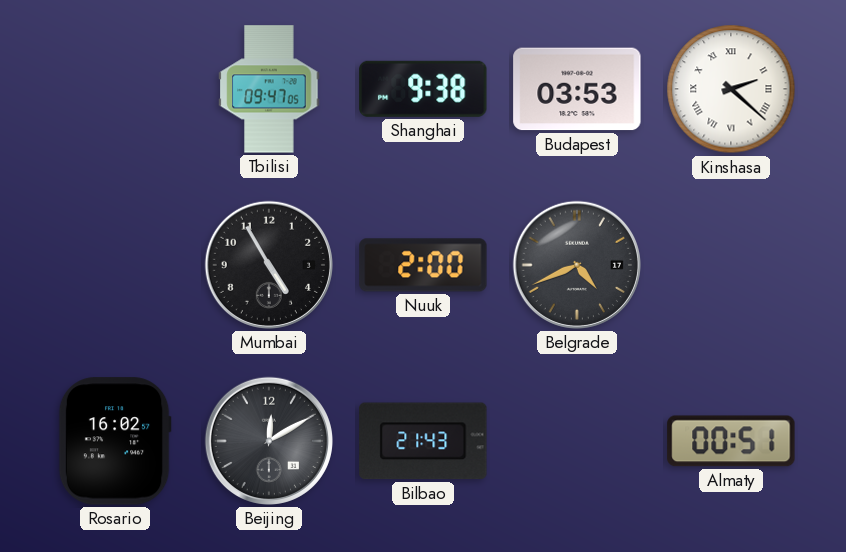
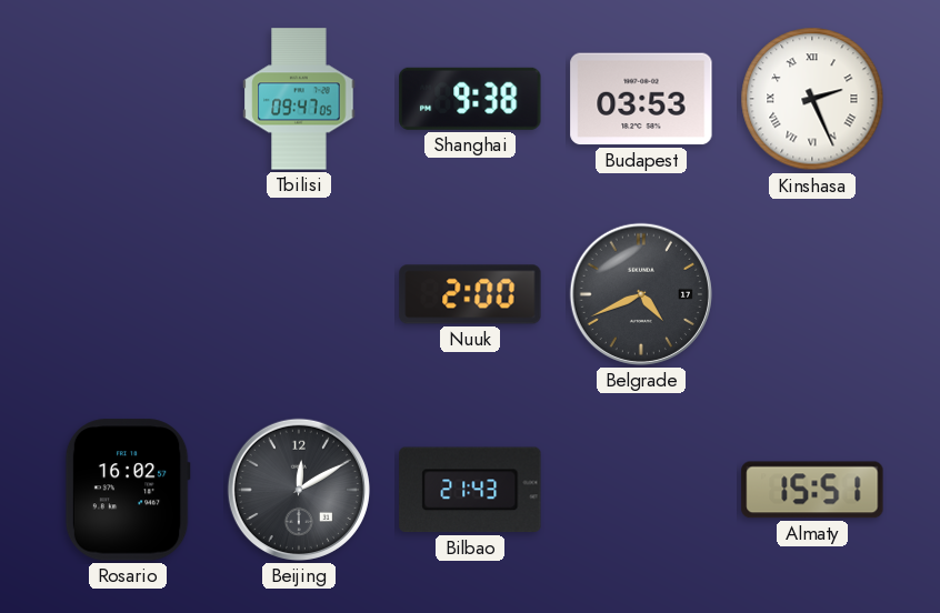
Kinshasa: 2:22 -> 2:26
Mumbai: 4:55 -> none
Almaty: 00:51 -> 15:51
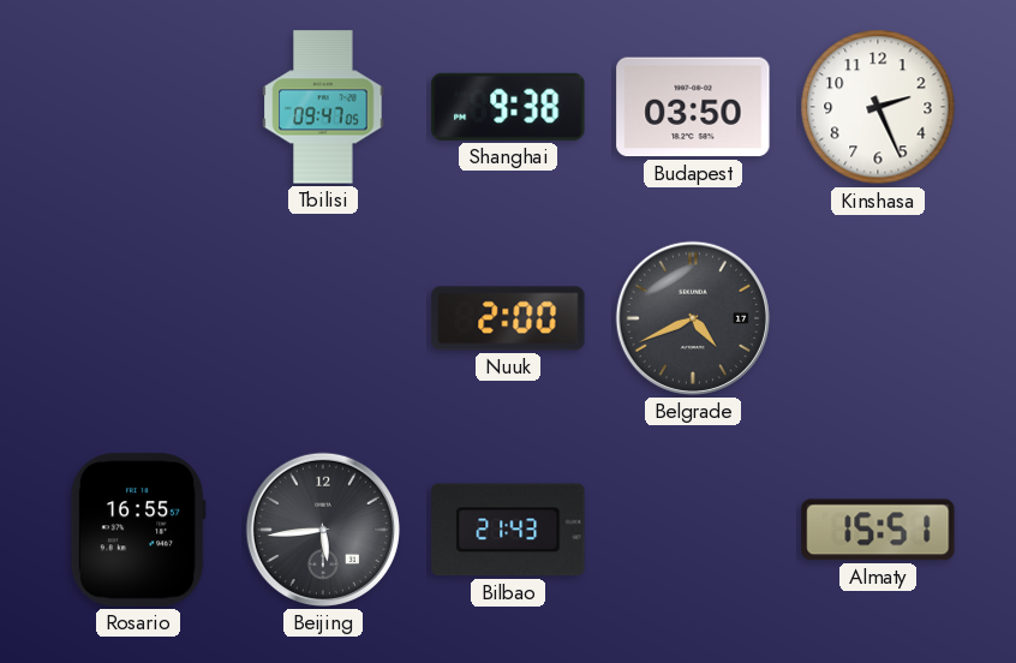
Budapest: 03:53 -> 03:50
Kinshasa numerals: Roman -> Arabic
Rosario: 16:02 -> 16:55
Beijing: 12:10 -> 5:44
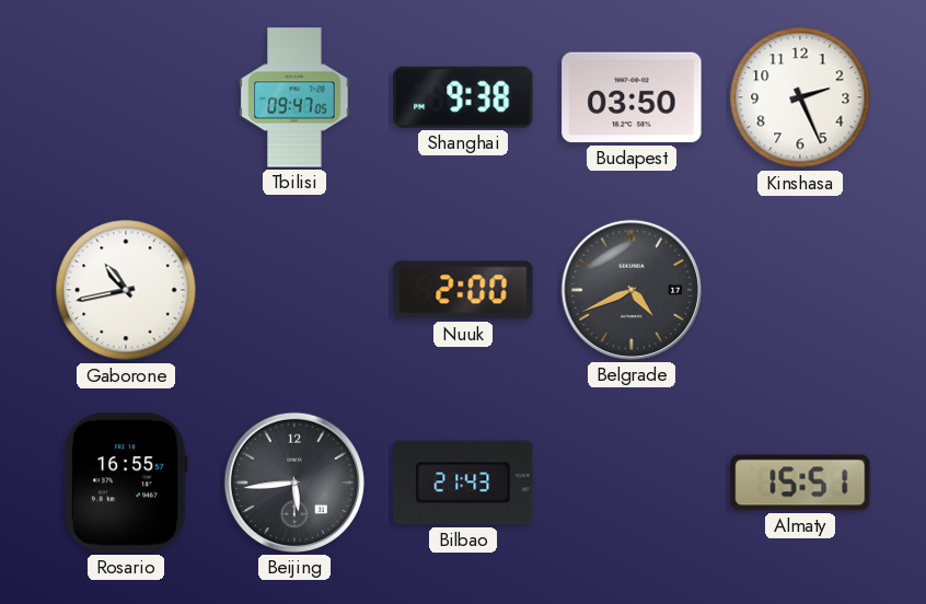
Gaborone: none -> 10:43
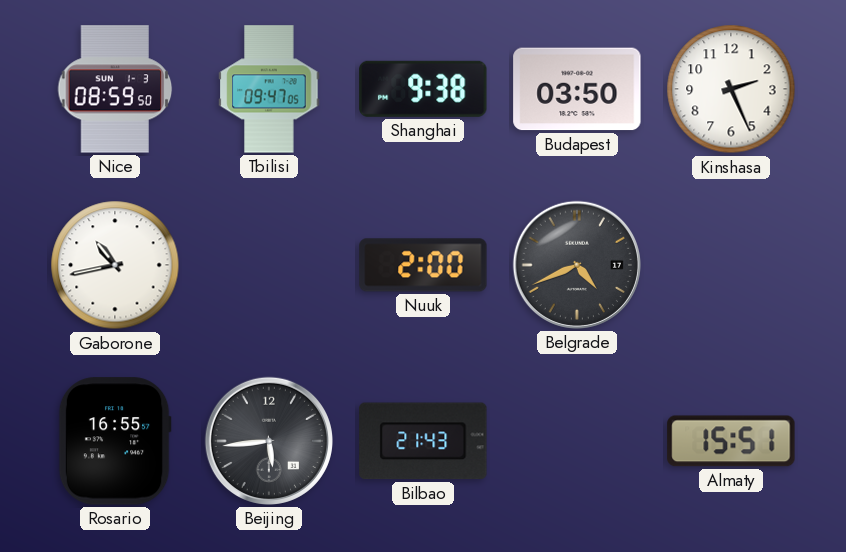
Nice: none -> 08:59
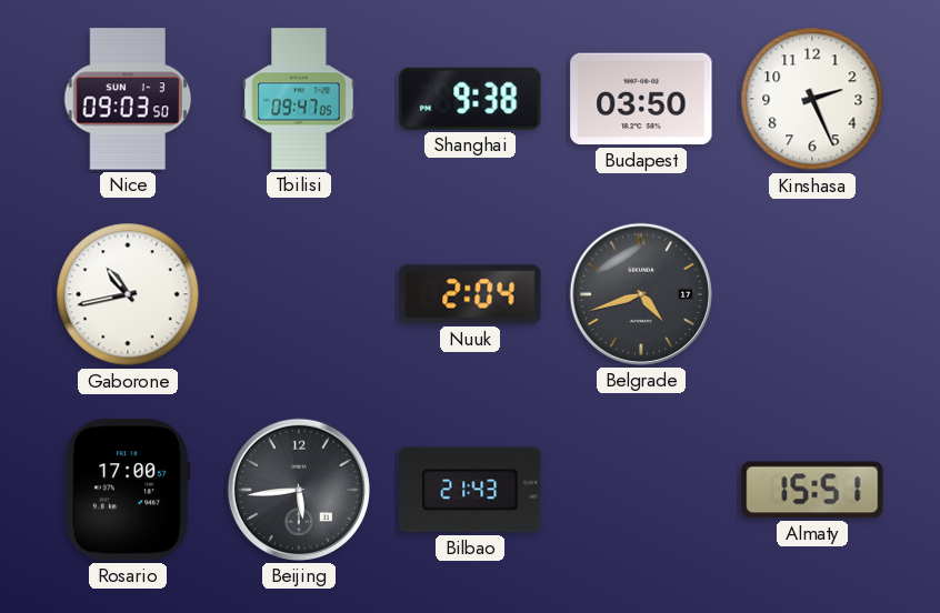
Nice: 08:59 -> 09:03
Nuuk: 2:00 -> 2:04
Belgrade: 4:41 -> 4:42
Rosario: 16:55 -> 17:00
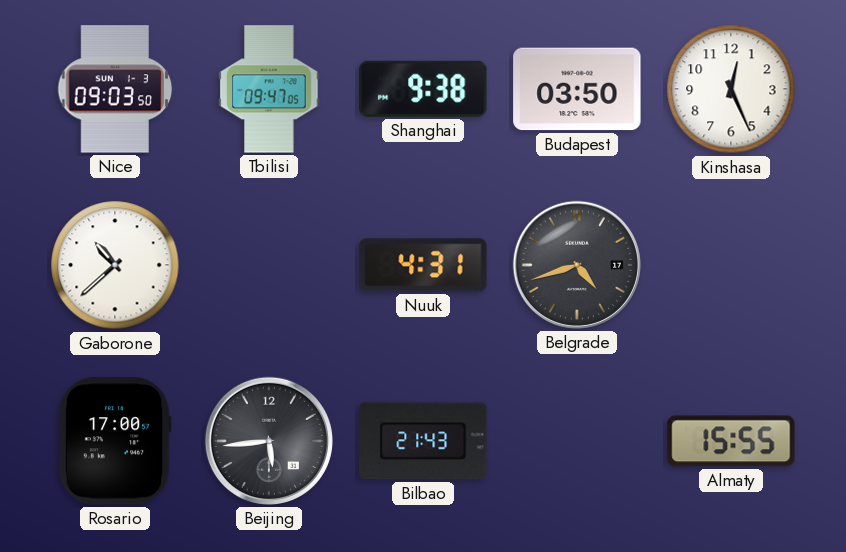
Kinshasa: 2:26 -> 12:26
Gaborone: 10:43 -> 10:38
Nuuk: 2:04 -> 4:31
Almaty: 15:51 -> 15:55
